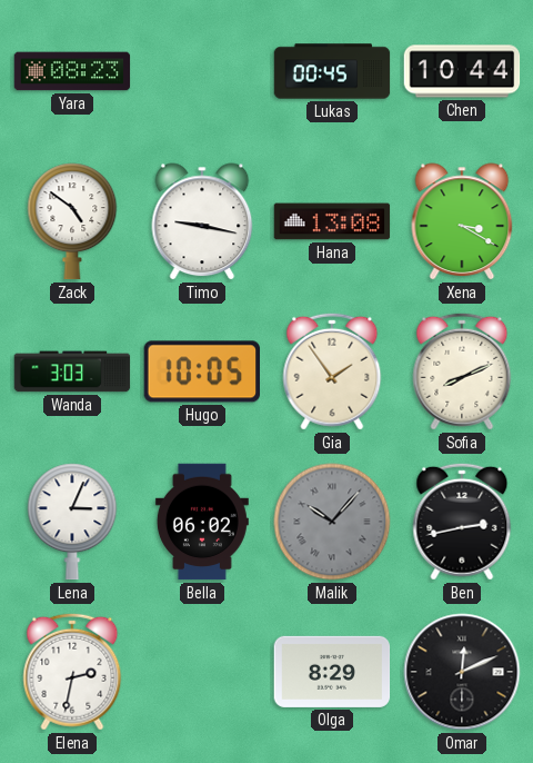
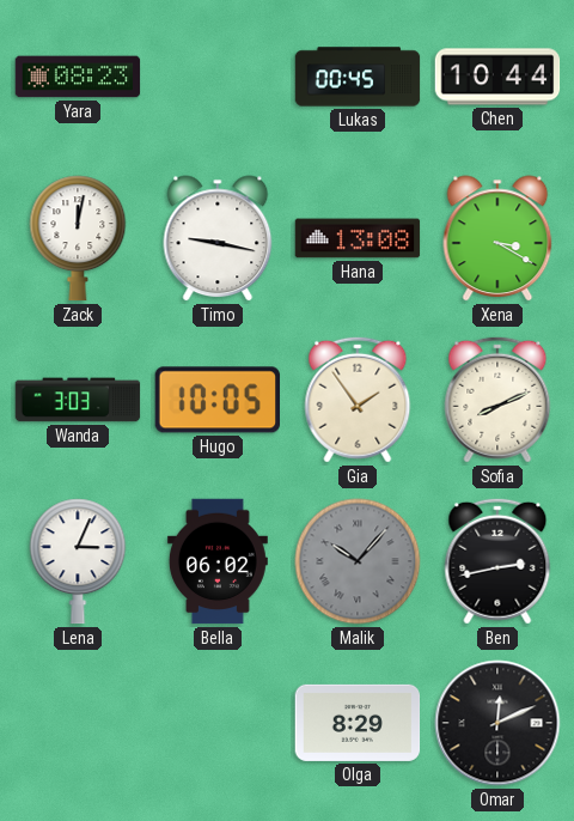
Zack: 4:51 -> 12:02
Elena: 2:32 -> none
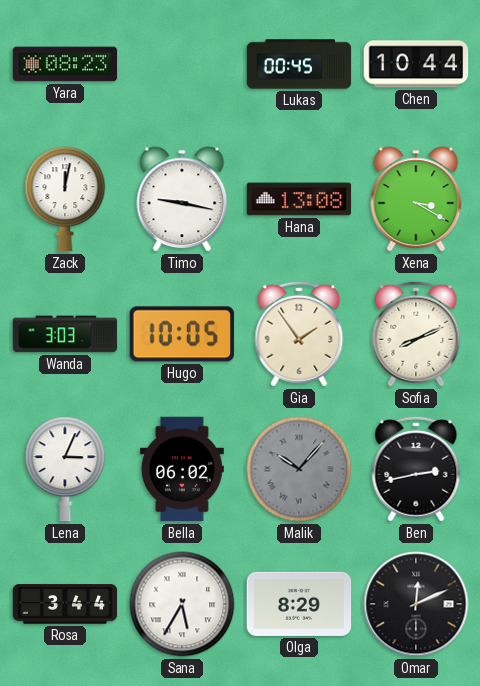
Rosa: none -> 3:44
Sana: none -> 5:35
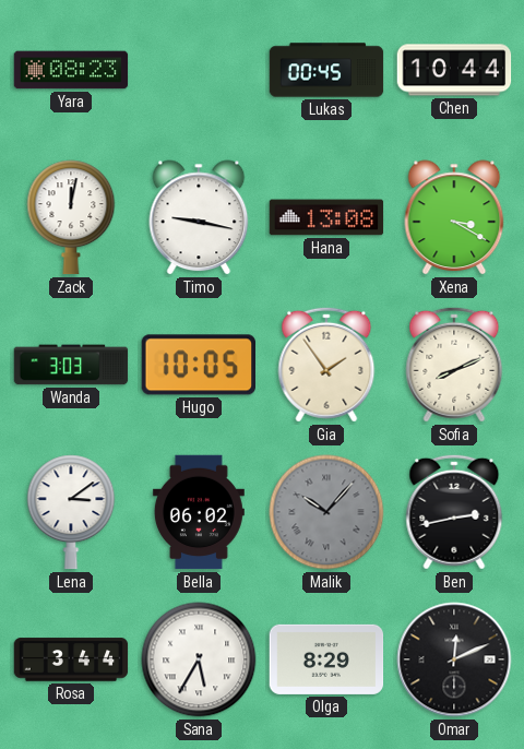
Lena: 3:04 -> 3:09
